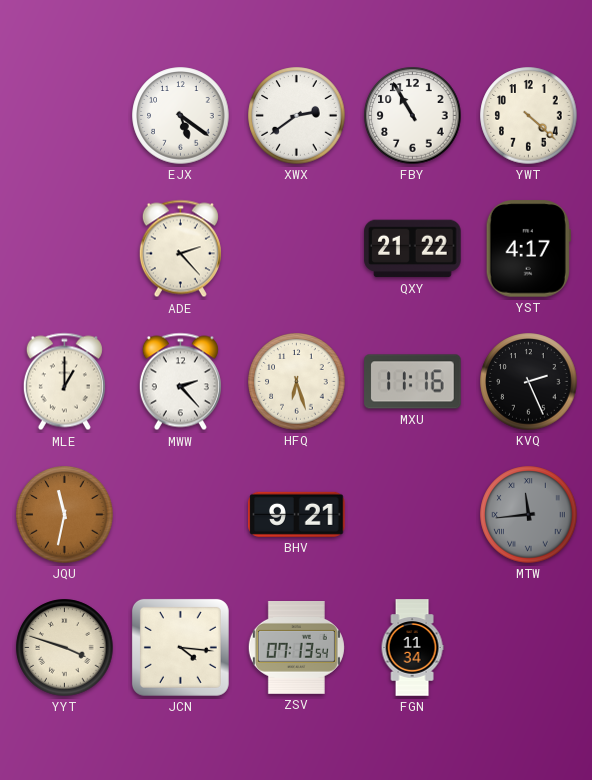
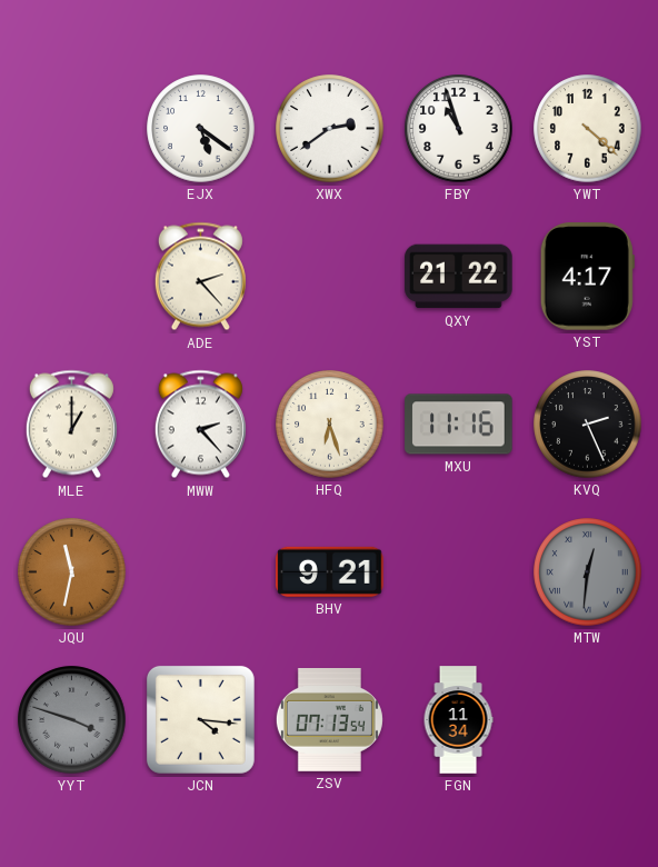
FBY: 10:55 -> 10:57
MTW: 11:44 -> 12:31
YYT dial: cream -> grey
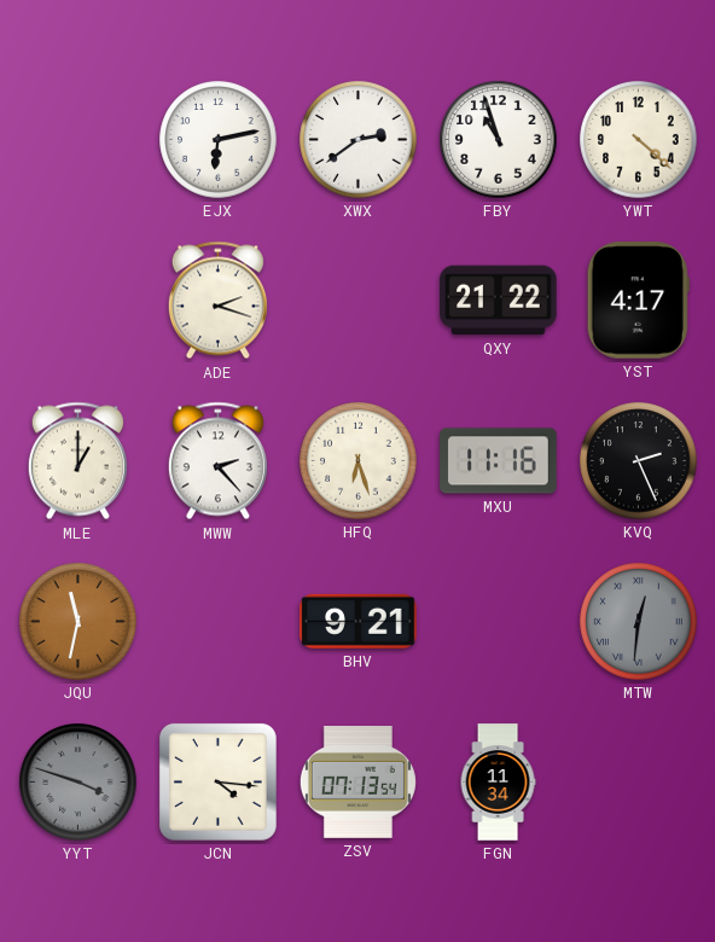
EJX: 5:21 -> 6:13
ADE: 2:23 -> 2:18
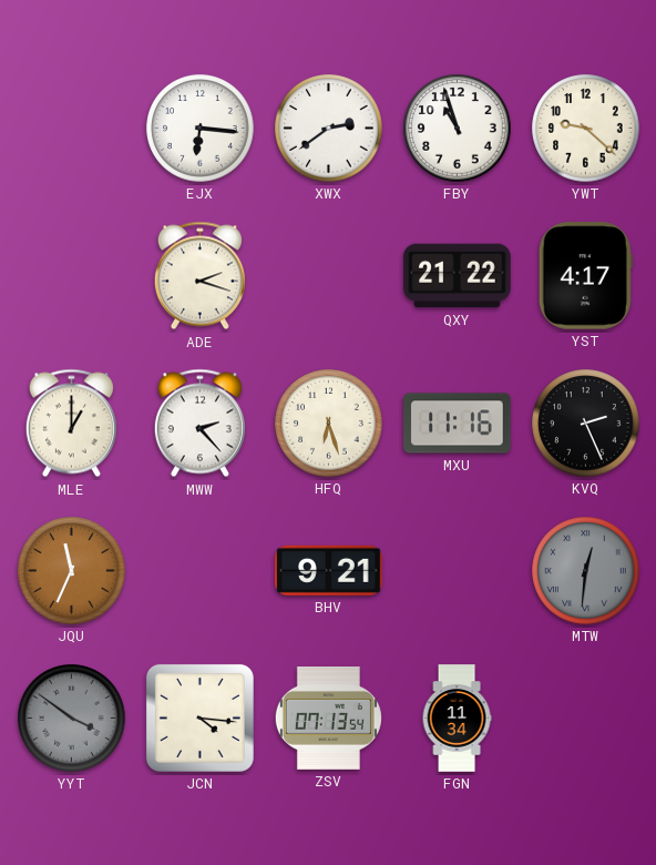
EJX: 6:13 -> 6:16
YWT: 4:22 -> 9:22
JQU: 11:32 -> 11:34
YYT: 3:48 -> 3:51
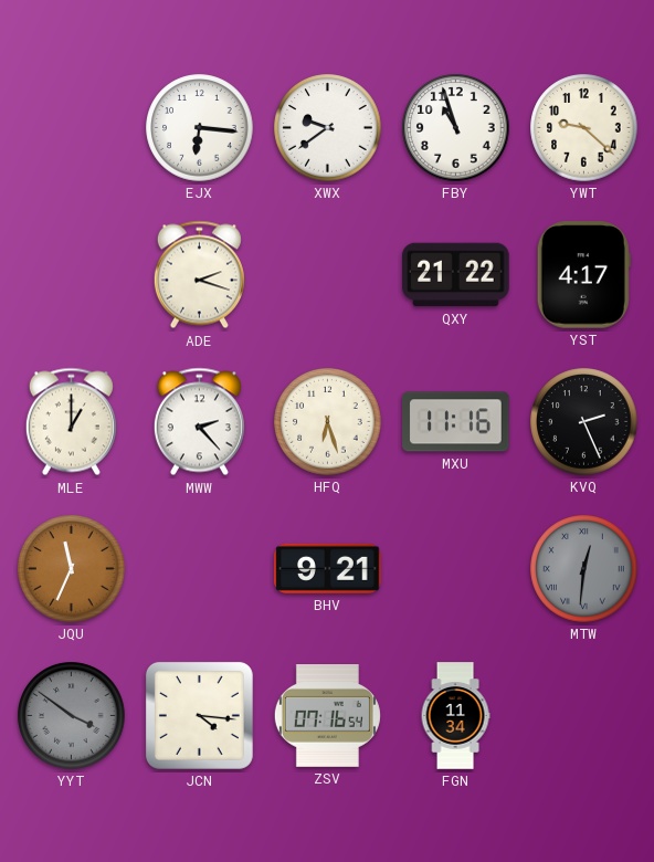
XWX: 2:39 -> 9:39
ZSV: 07:13 -> 07:16
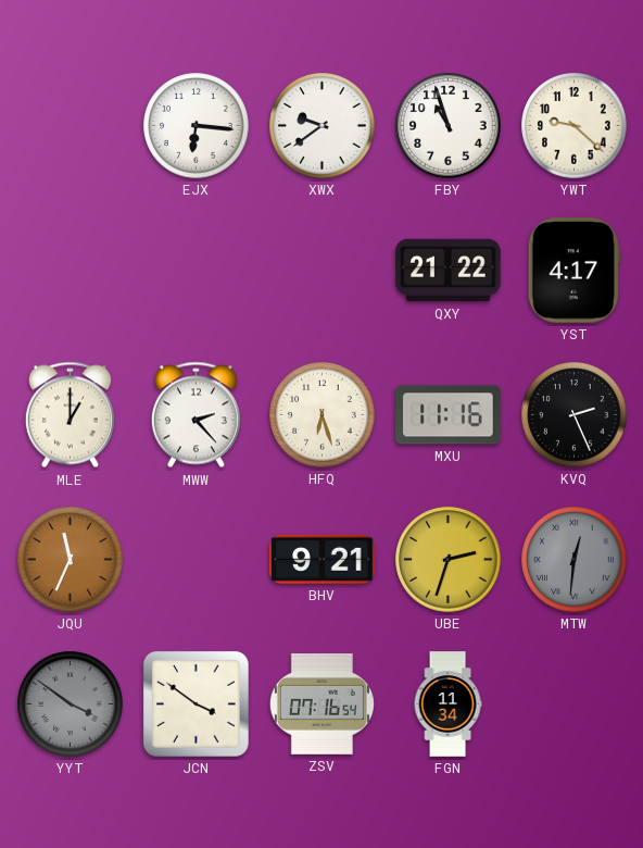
ADE: 2:18 -> none
UBE: none -> 2:33
JCN: 4:16 -> 3:51
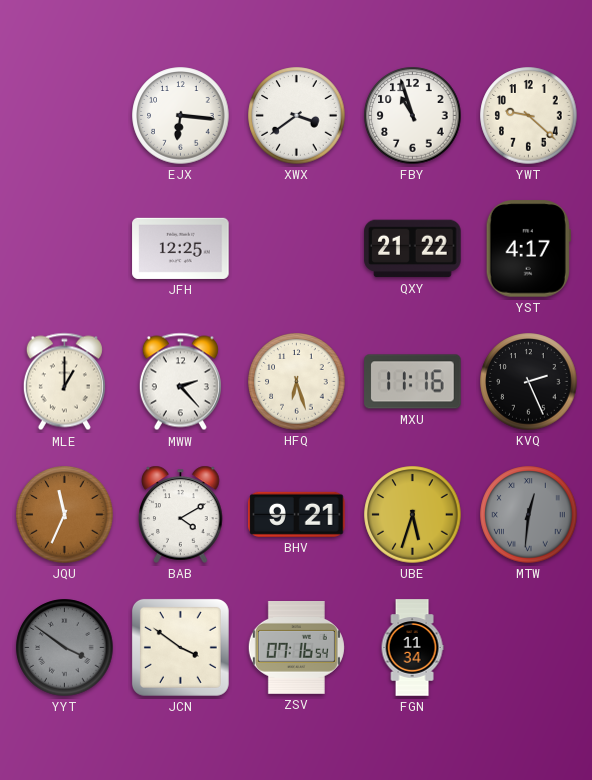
XWX: 9:39 -> 3:39
JFH: none -> 12:25
BAB: none -> 4:10
UBE: 2:33 -> 5:33
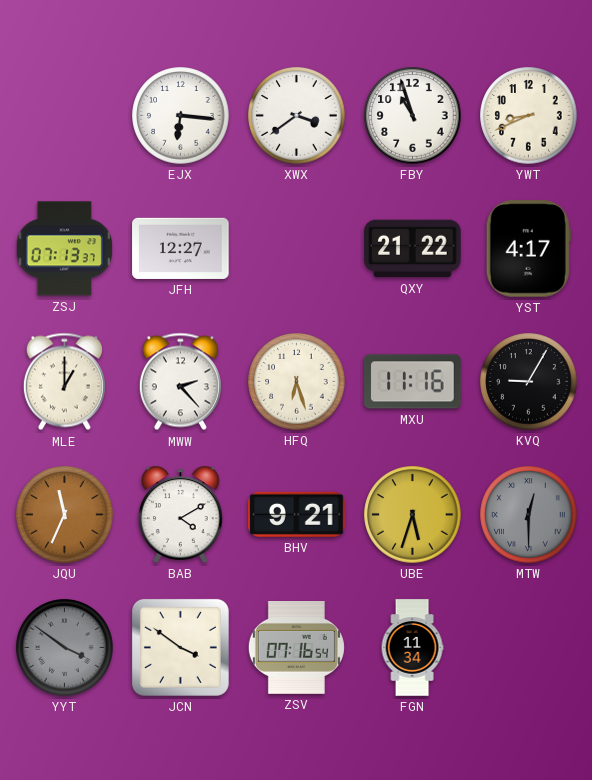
YWT: 9:22 -> 8:41
ZSJ: none -> 07:13
JFH: 12:25 -> 12:27
KVQ: 2:26 -> 9:05
MTW: 12:31 -> 12:30
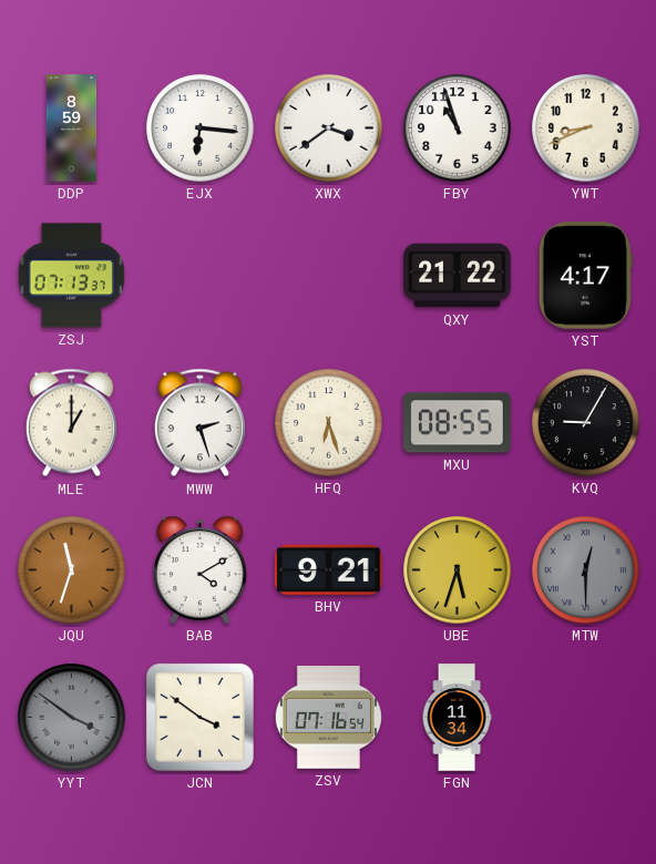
DDP: none -> 8:59
JFH: 12:27 -> none
MWW: 2:23 -> 2:27
MXU: 11:16 -> 08:55
JQU: 11:34 -> 11:33
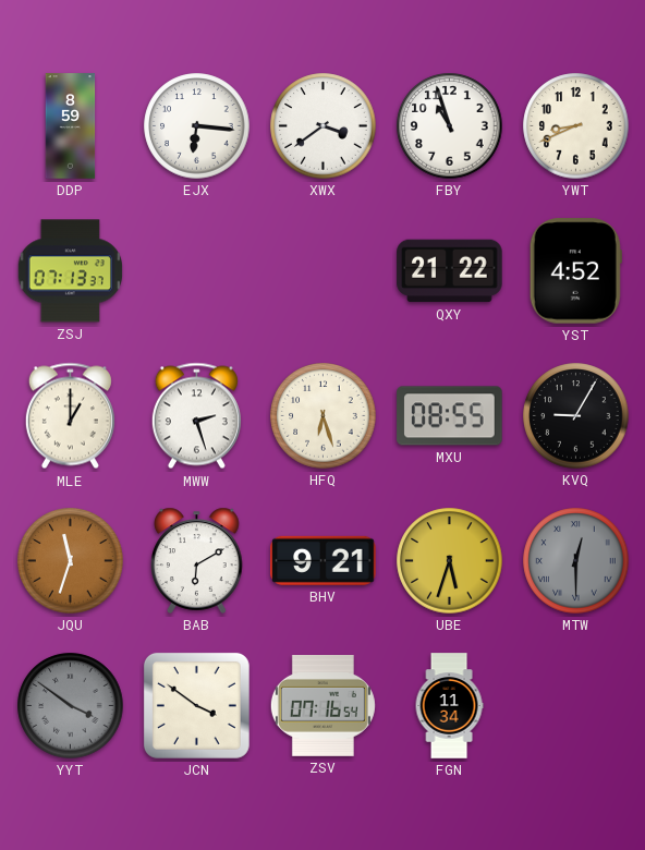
YST: 4:17 -> 4:52
BAB: 4:10 -> 6:10
